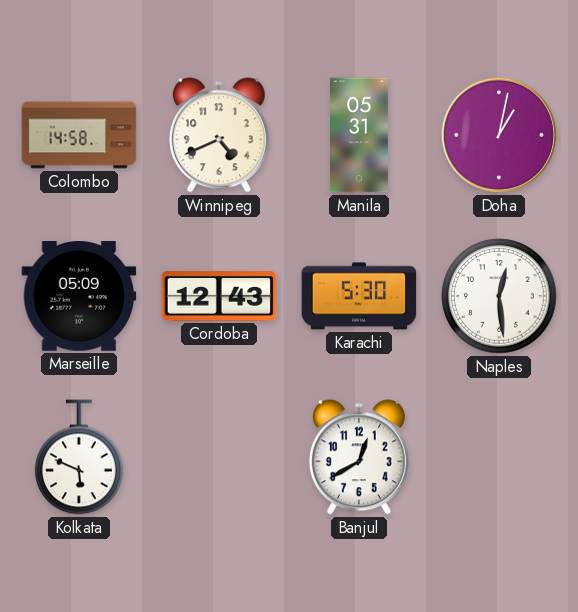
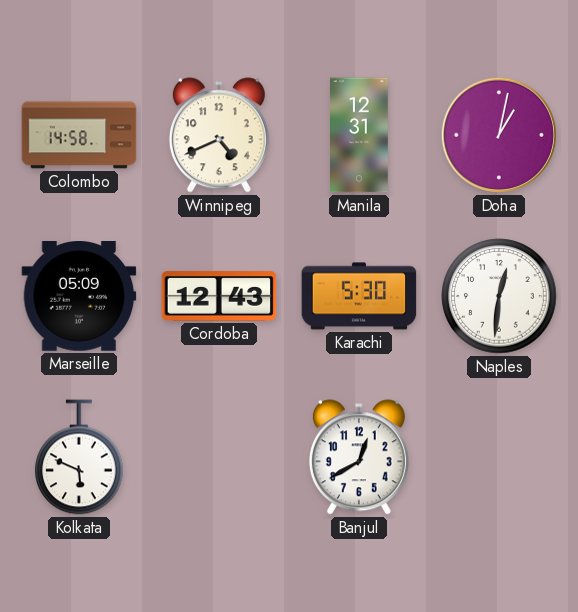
Manila: 05:31 -> 12:31
Naples: 12:29 -> 12:31
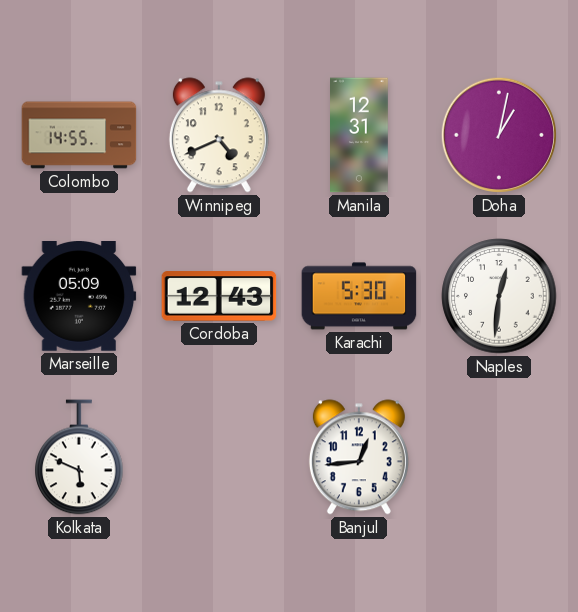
Colombo: 14:58 -> 14:55
Banjul: 12:40 -> 12:44
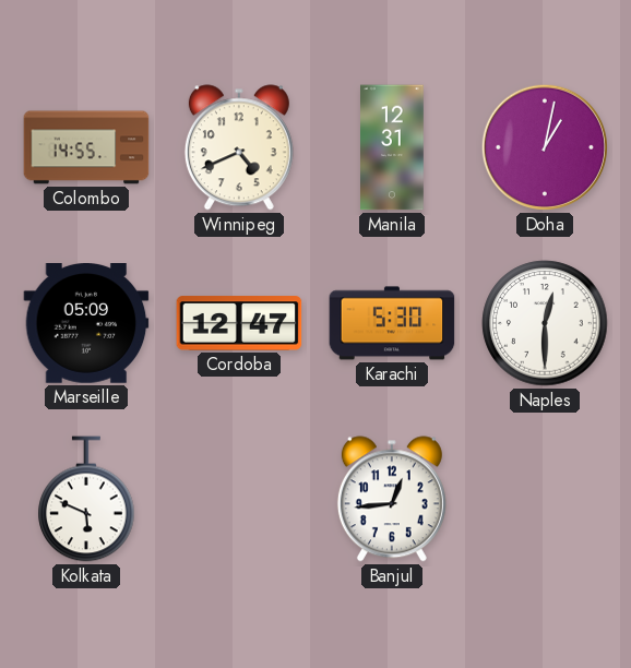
Cordoba: 12:43 -> 12:47
Naples: 12:31 -> 12:30
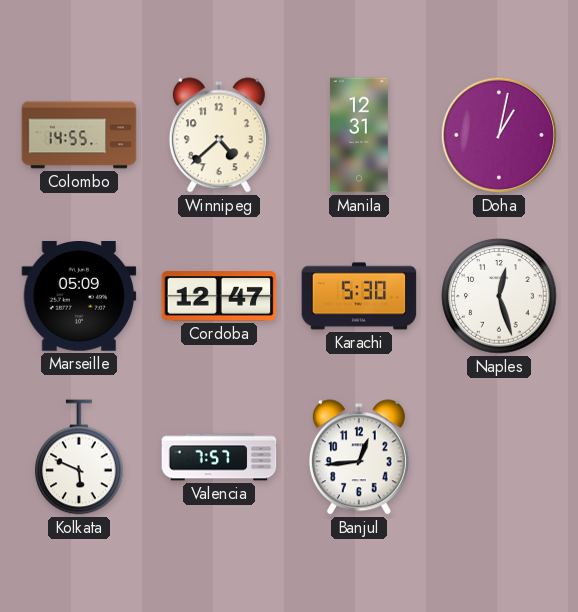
Winnipeg: 4:41 -> 4:38
Naples: 12:30 -> 12:27
Valencia: none -> 7:57
